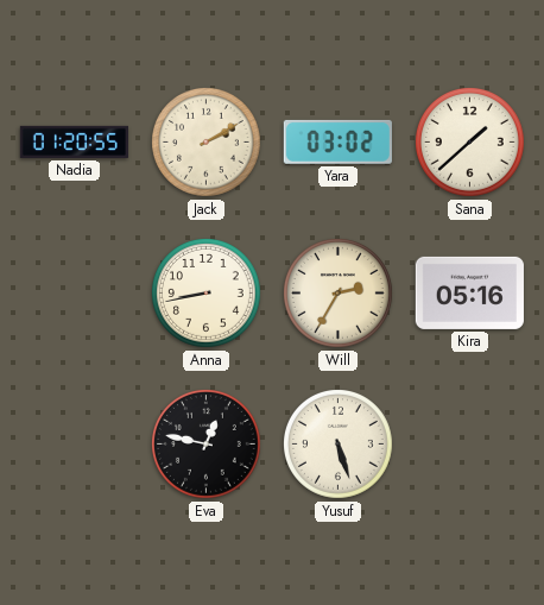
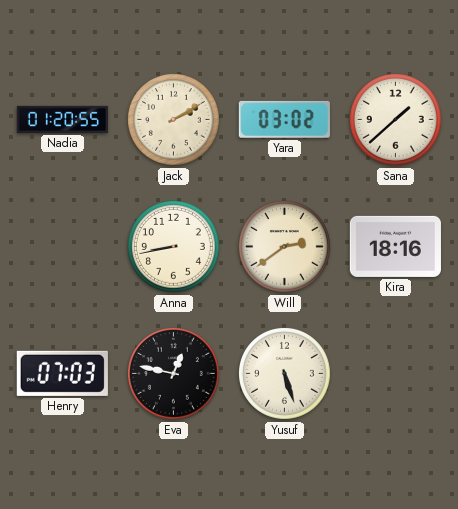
Will: 2:35 -> 2:39
Kira: 05:16 -> 18:16
Henry: none -> 07:03
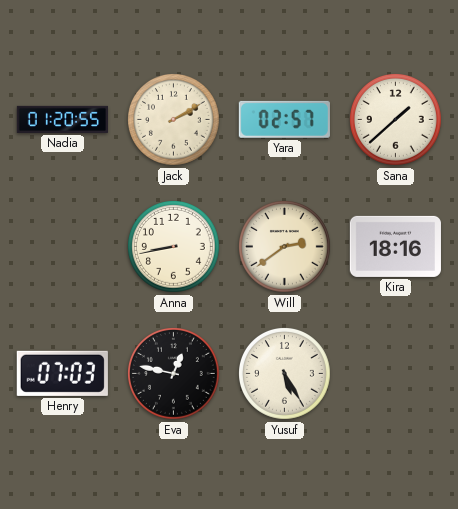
Yara: 03:02 -> 02:57
Yusuf: 5:27 -> 5:25
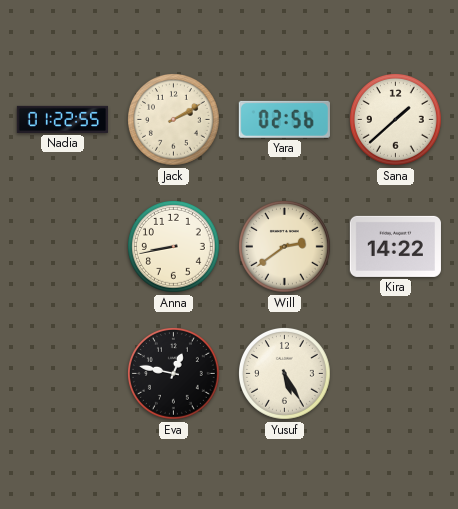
Nadia: 01:20 -> 01:22
Yara: 02:57 -> 02:56
Kira: 18:16 -> 14:22
Henry: 07:03 -> none
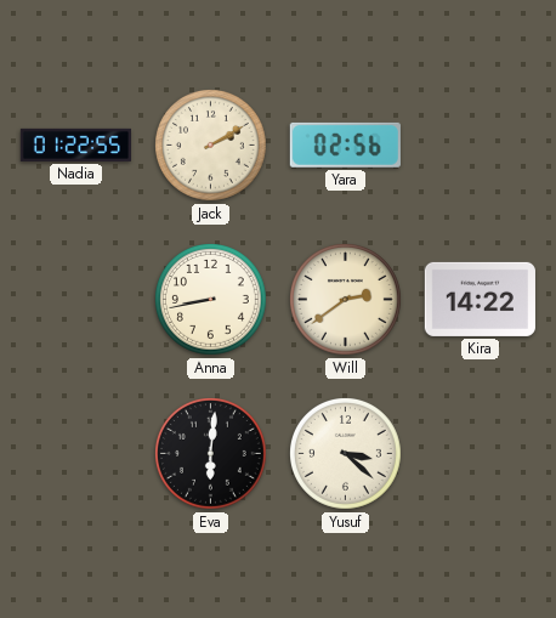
Sana: 1:38 -> none
Eva: 12:47 -> 6:01
Yusuf: 5:25 -> 3:22
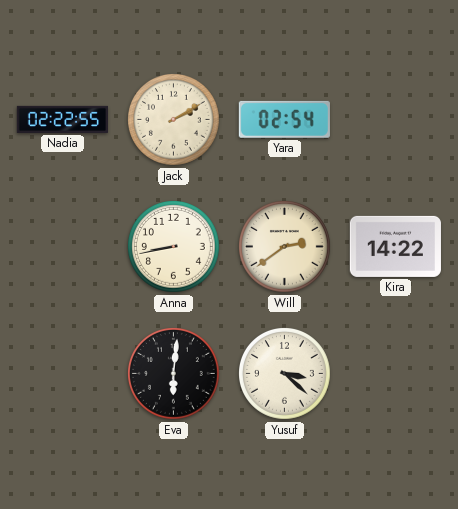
Nadia: 01:22 -> 02:22
Yara: 02:56 -> 02:54
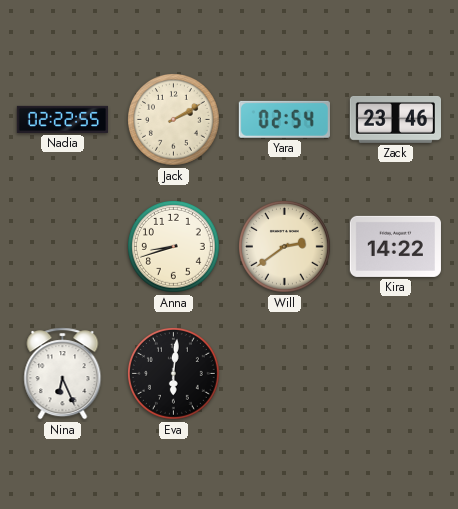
Zack: none -> 23:46
Anna: 8:43 -> 8:42
Nina: none -> 6:26
Yusuf: 3:22 -> none
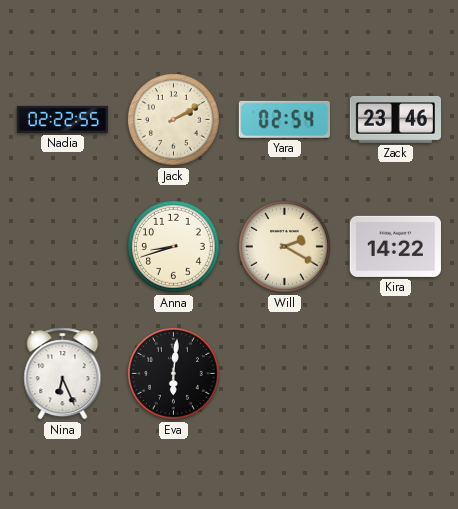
Will: 2:39 -> 2:20
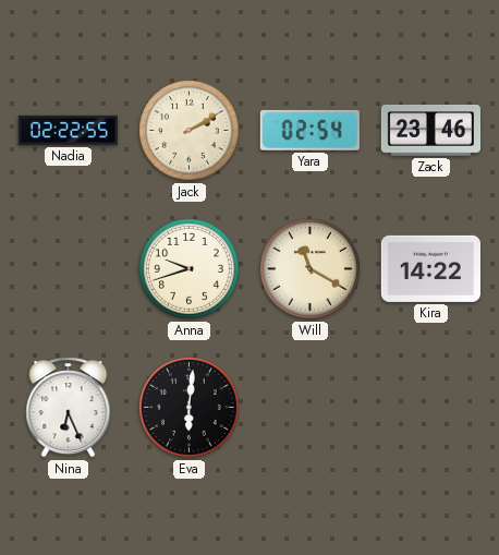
Anna: 8:42 -> 9:42
Will: 2:20 -> 11:20
